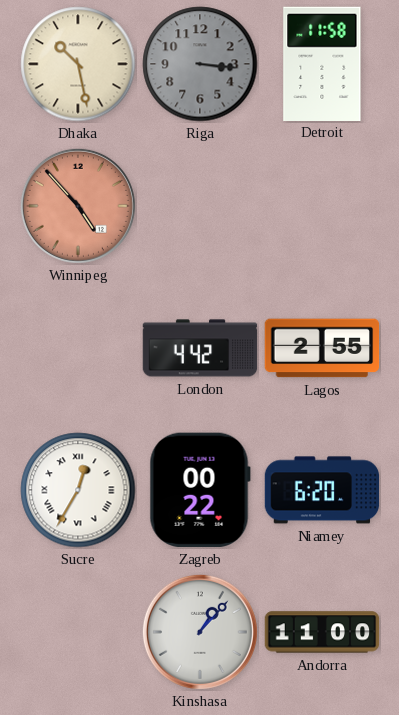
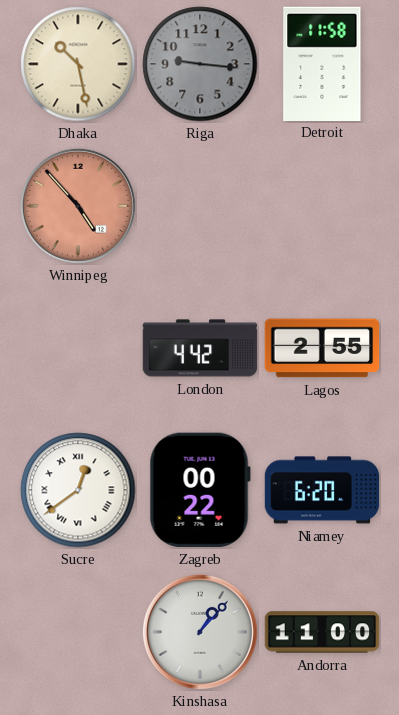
Riga: 3:16 -> 9:16
Sucre: 12:35 -> 12:39
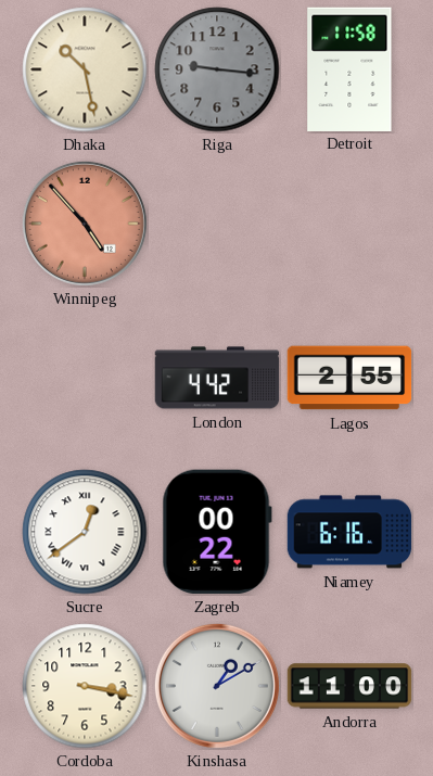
Niamey: 6:20 -> 6:16
Cordoba: none -> 3:17
Kinshasa: 1:07 -> 1:10
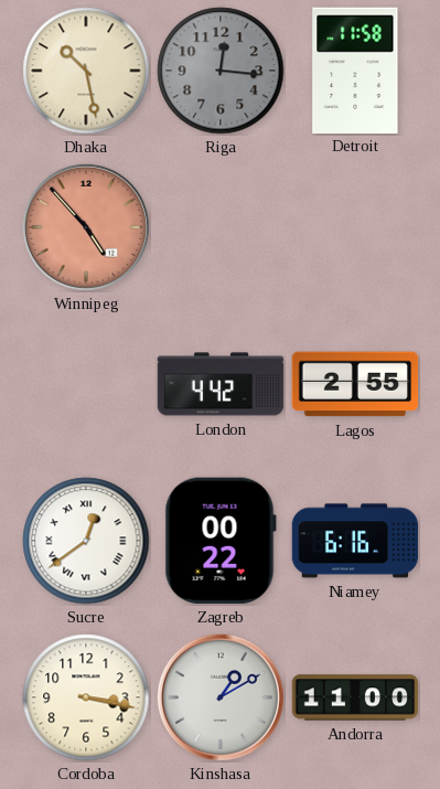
Riga: 9:16 -> 12:16
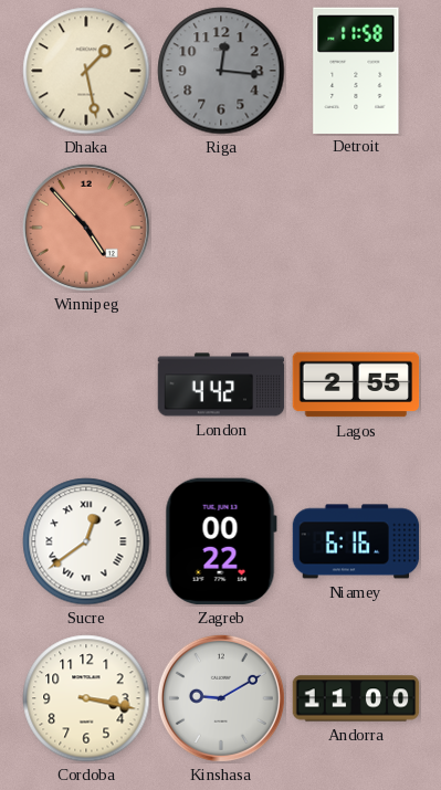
Dhaka: 10:28 -> 1:28
Kinshasa: 1:10 -> 9:10
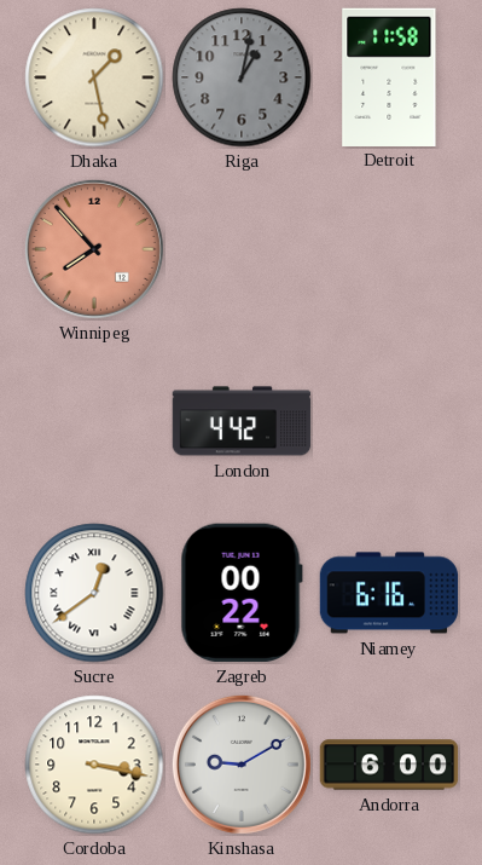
Riga: 12:16 -> 1:02
Winnipeg: 4:53 -> 7:53
Lagos: 2:55 -> none
Andorra: 11:00 -> 6:00
